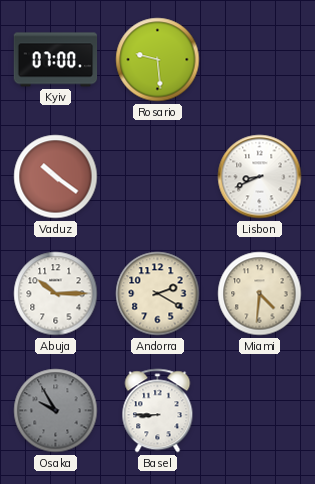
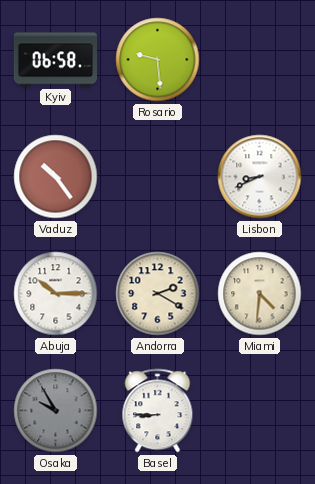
Kyiv: 07:00 -> 06:58
Vaduz: 10:21 -> 10:24
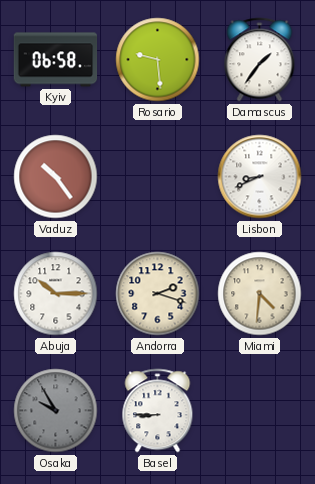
Damascus: none -> 1:36
Andorra: 2:20 -> 2:18
